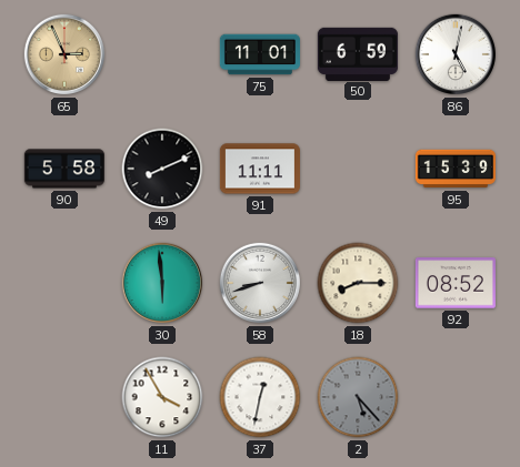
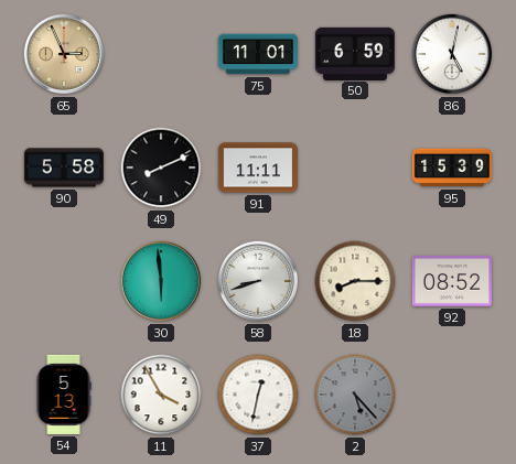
54: none -> 5:13
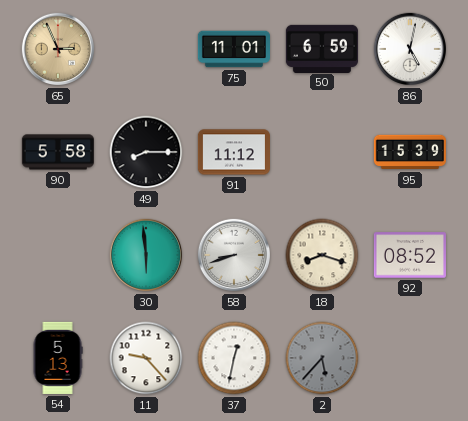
49: 8:11 -> 8:15
91: 11:11 -> 11:12
18: 8:15 -> 8:18
11: 3:55 -> 9:23
2: 5:23 -> 5:37
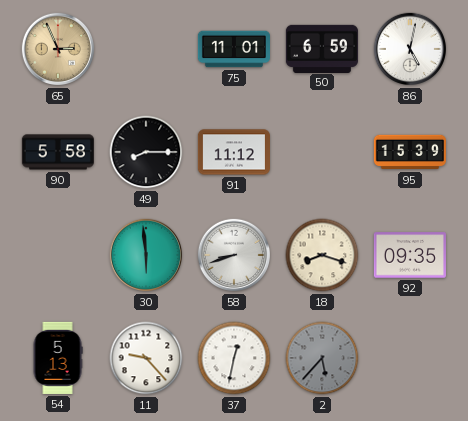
92: 08:52 -> 09:35
